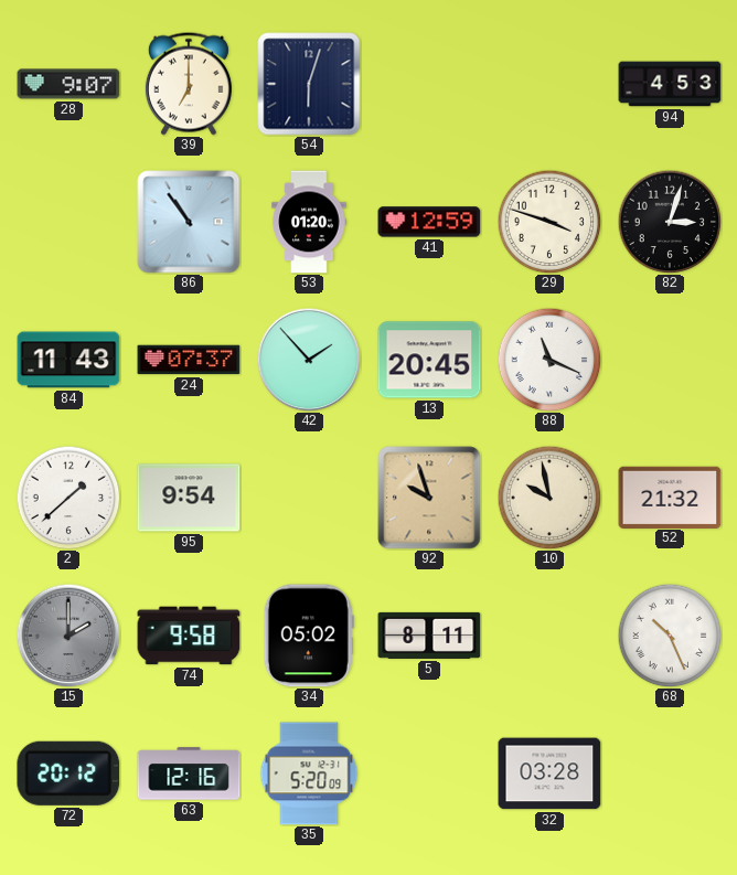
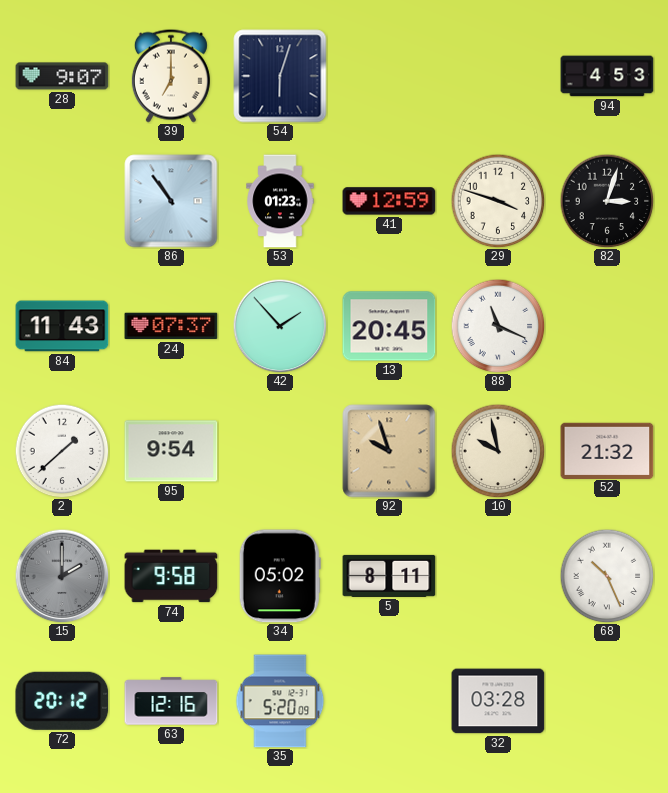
53: 01:20 -> 01:23
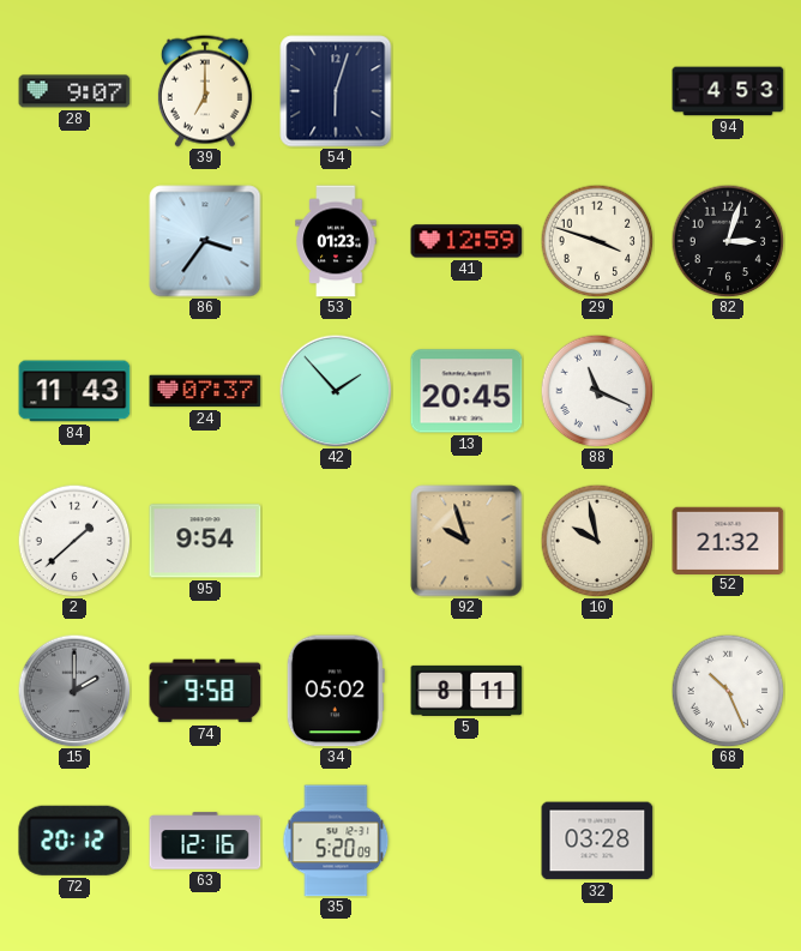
86: 10:54 -> 3:36
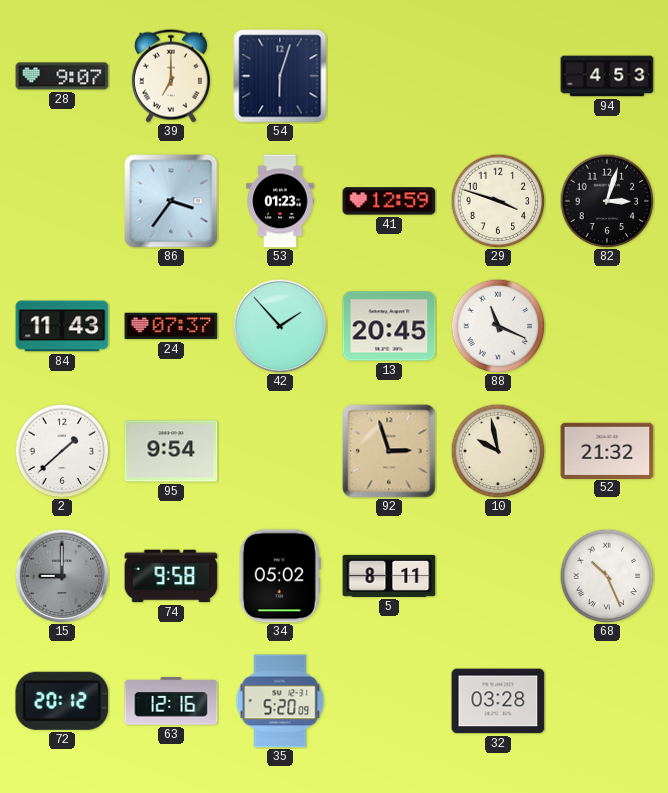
92: 9:57 -> 2:57
15: 2:00 -> 9:00
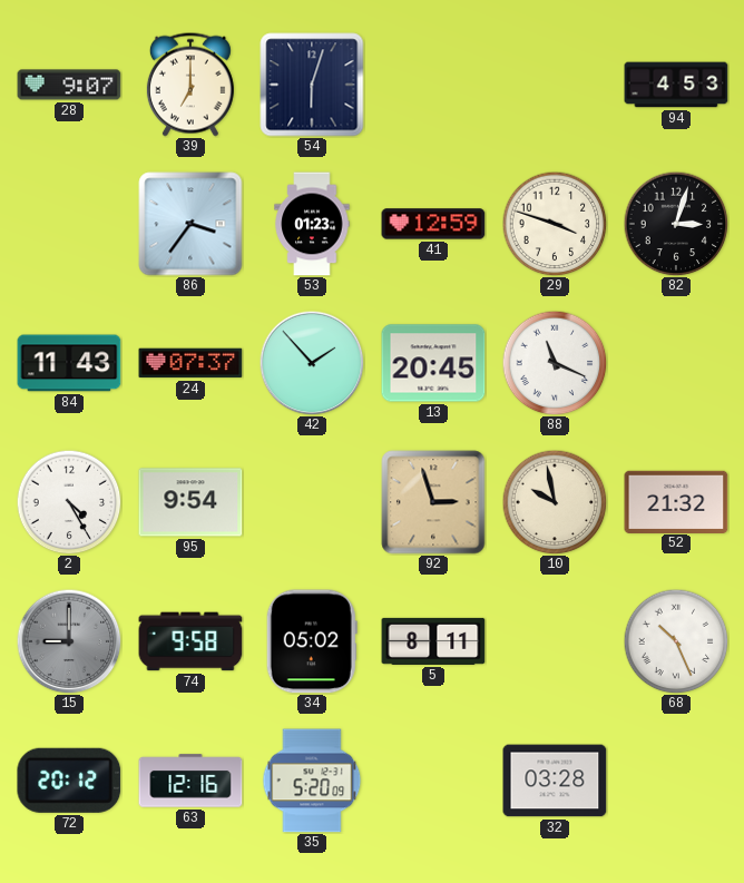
2: 1:38 -> 4:25
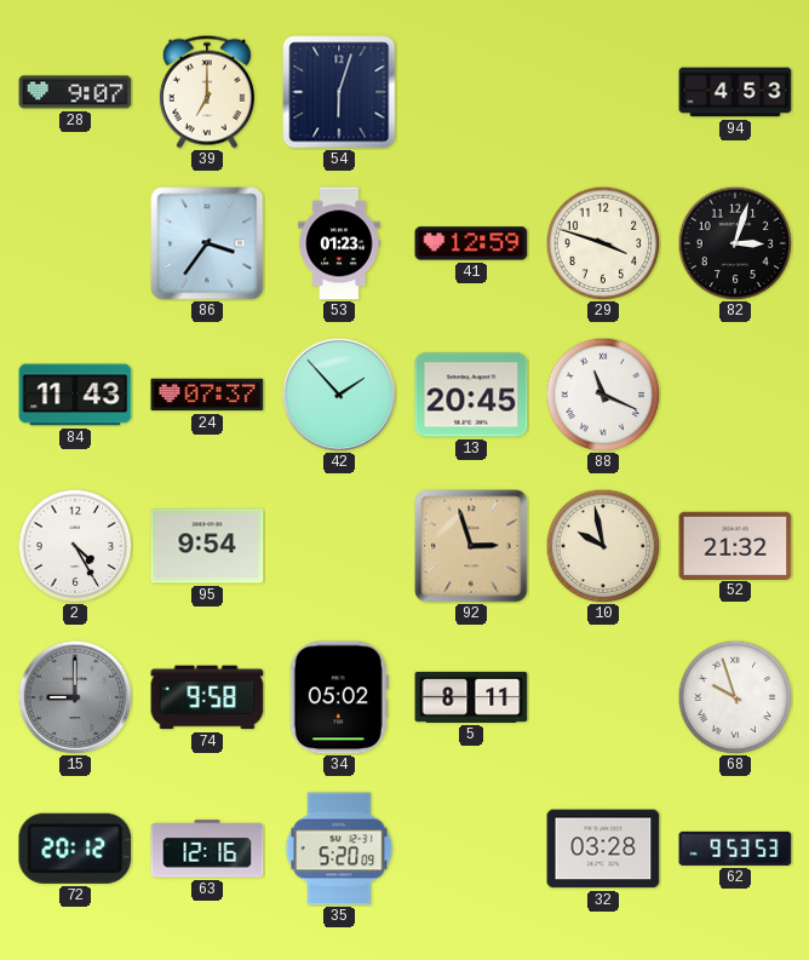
68: 10:26 -> 9:57
62: none -> 9:53
